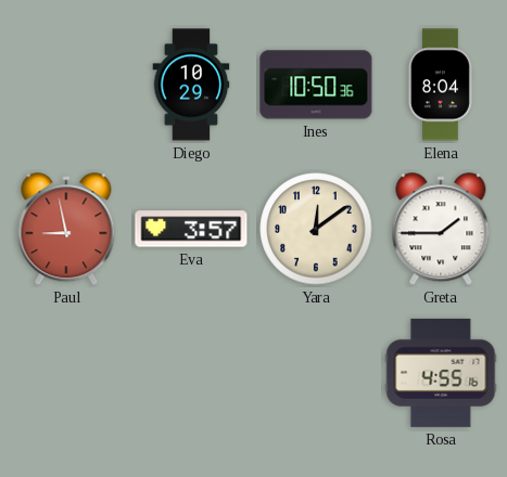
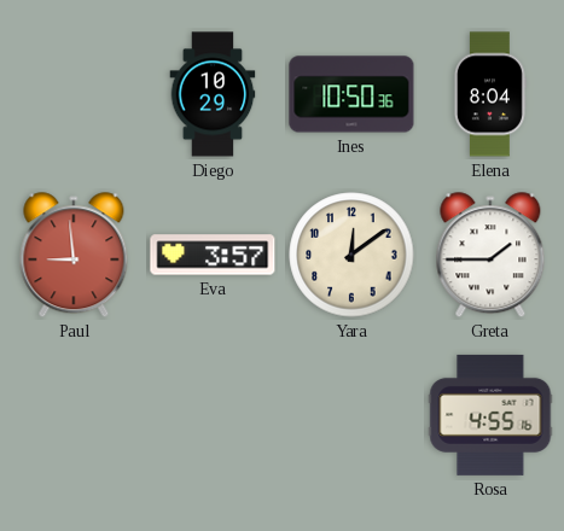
Paul: 8:58 -> 8:59
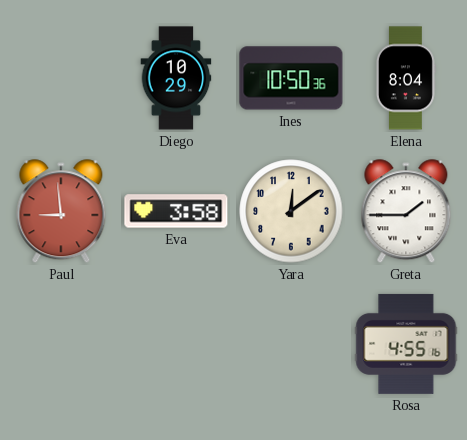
Eva: 3:57 -> 3:58
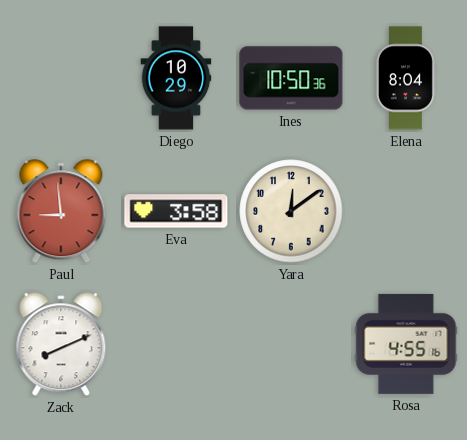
Greta: 1:45 -> none
Zack: none -> 8:11
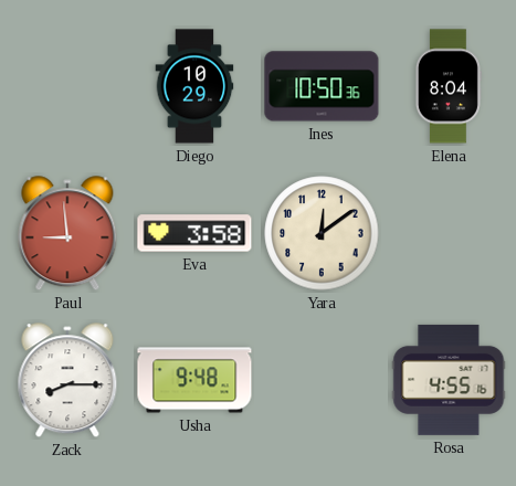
Zack: 8:11 -> 8:15
Usha: none -> 9:48
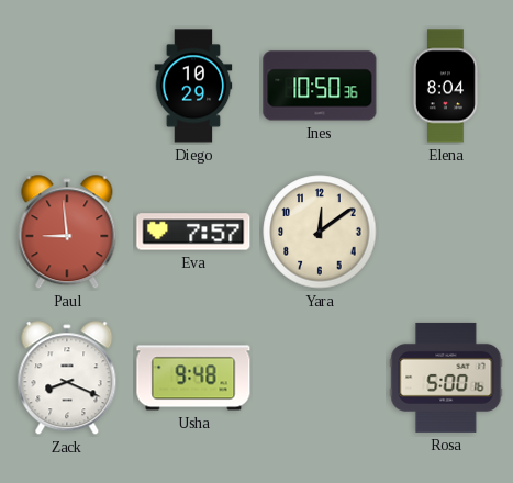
Eva: 3:58 -> 7:57
Zack: 8:15 -> 8:19
Rosa: 4:55 -> 5:00
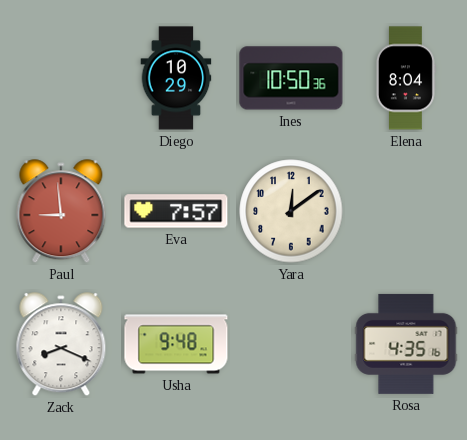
Rosa: 5:00 -> 4:35
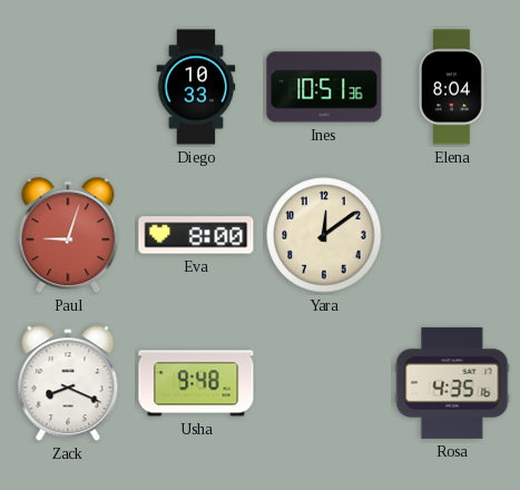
Diego: 10:29 -> 10:33
Ines: 10:50 -> 10:51
Paul: 8:59 -> 9:03
Eva: 7:57 -> 8:00
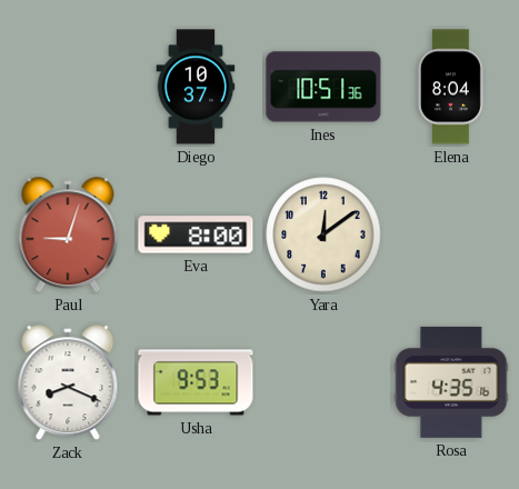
Diego: 10:33 -> 10:37
Usha: 9:48 -> 9:53
